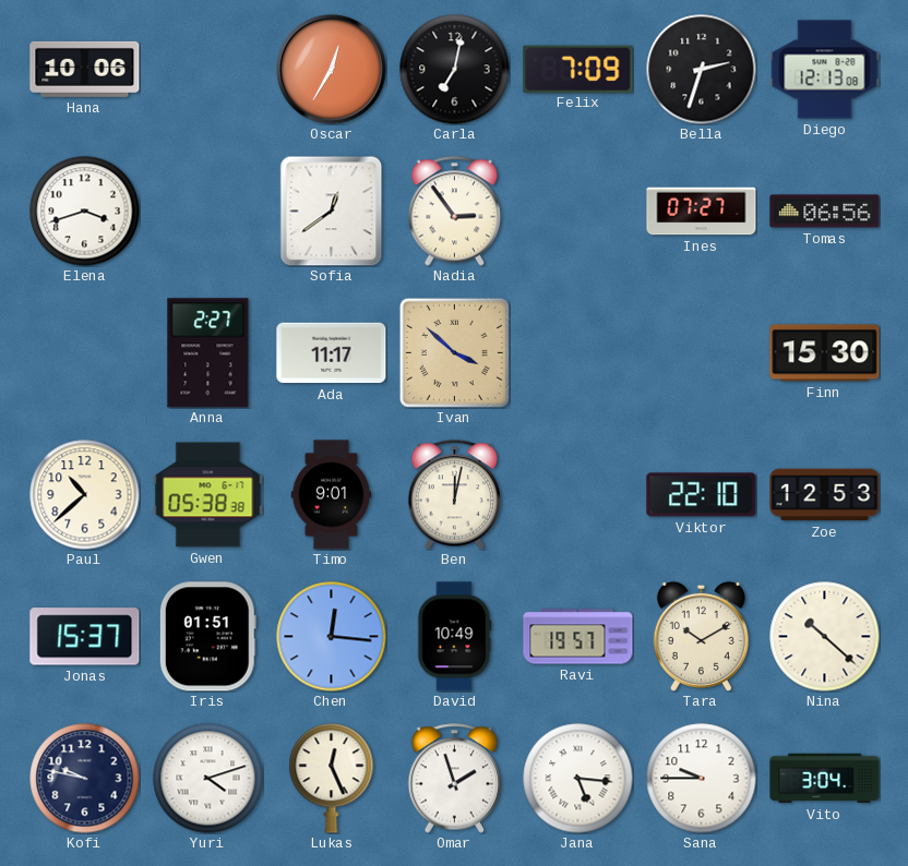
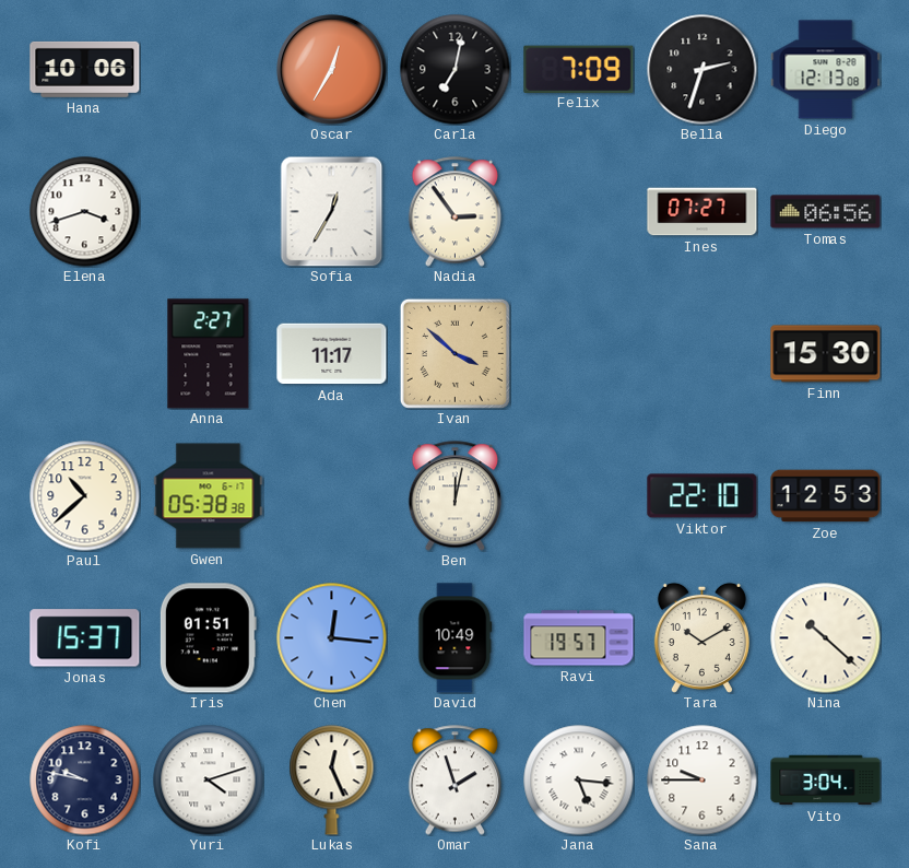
Sofia: 12:39 -> 12:35
Timo: 9:01 -> none
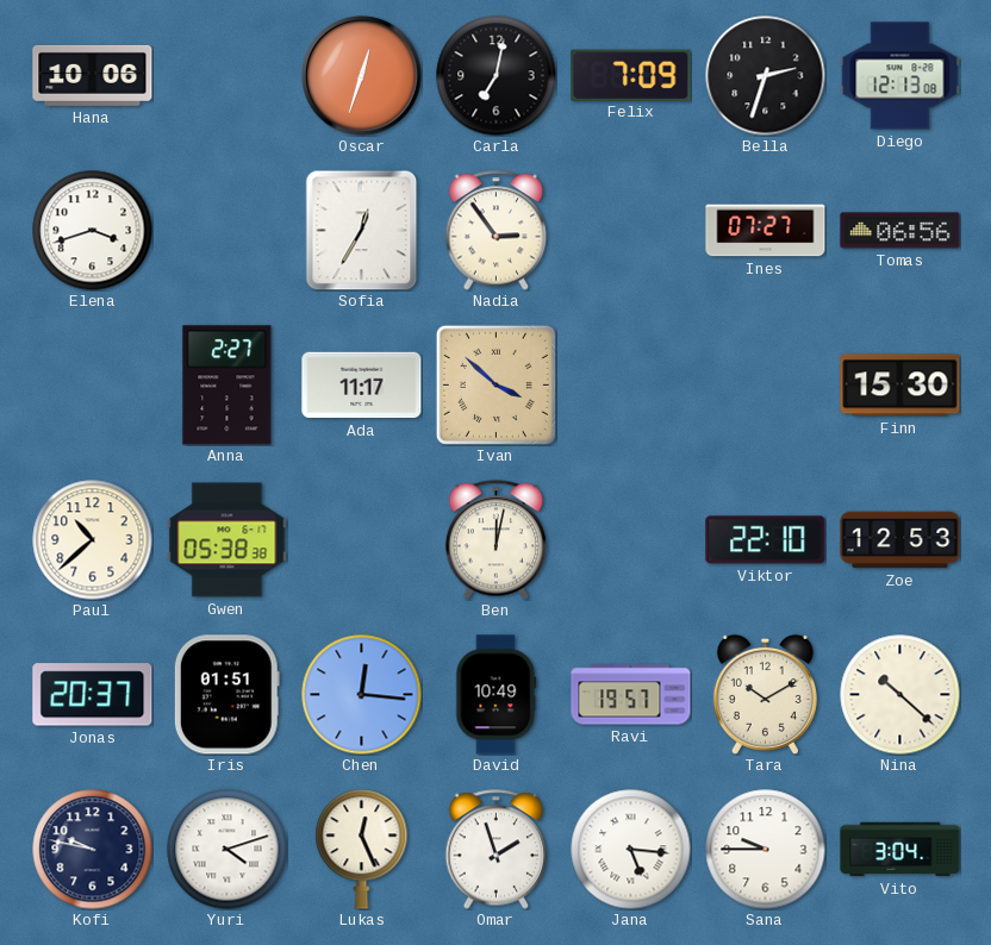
Oscar: 12:35 -> 12:33
Jonas: 15:37 -> 20:37
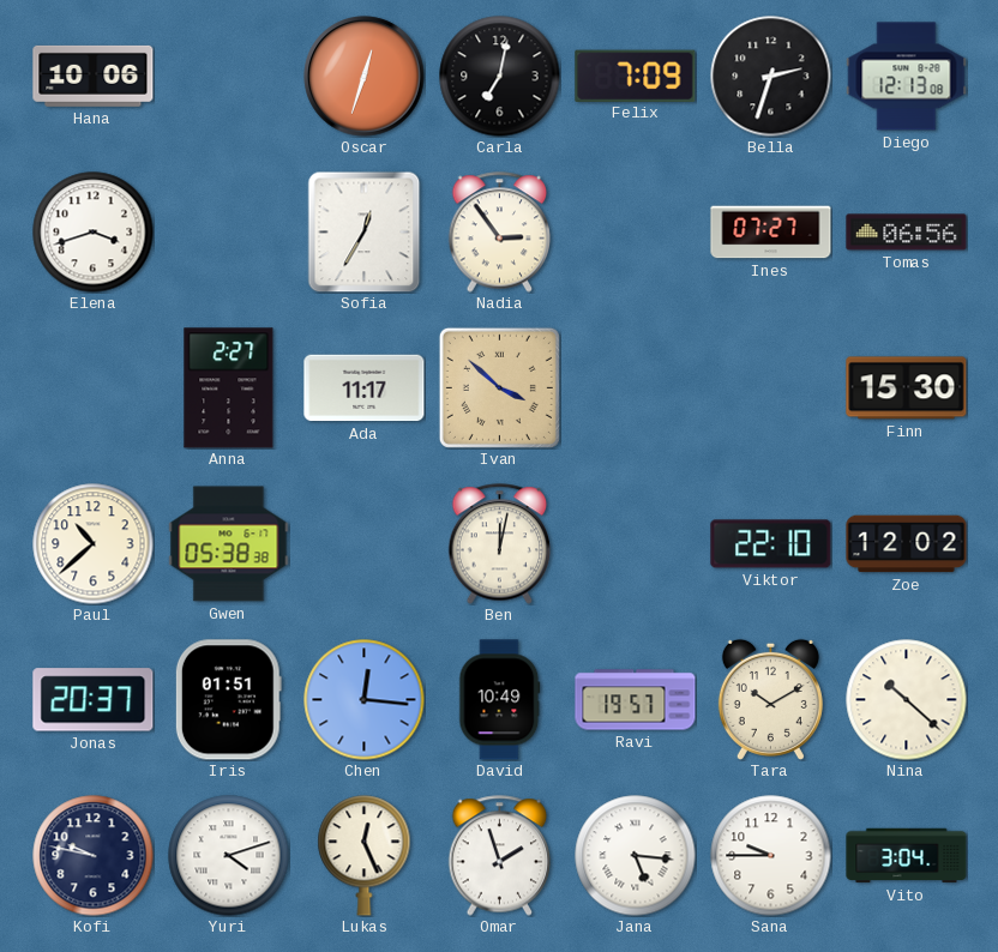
Zoe: 12:53 -> 12:02
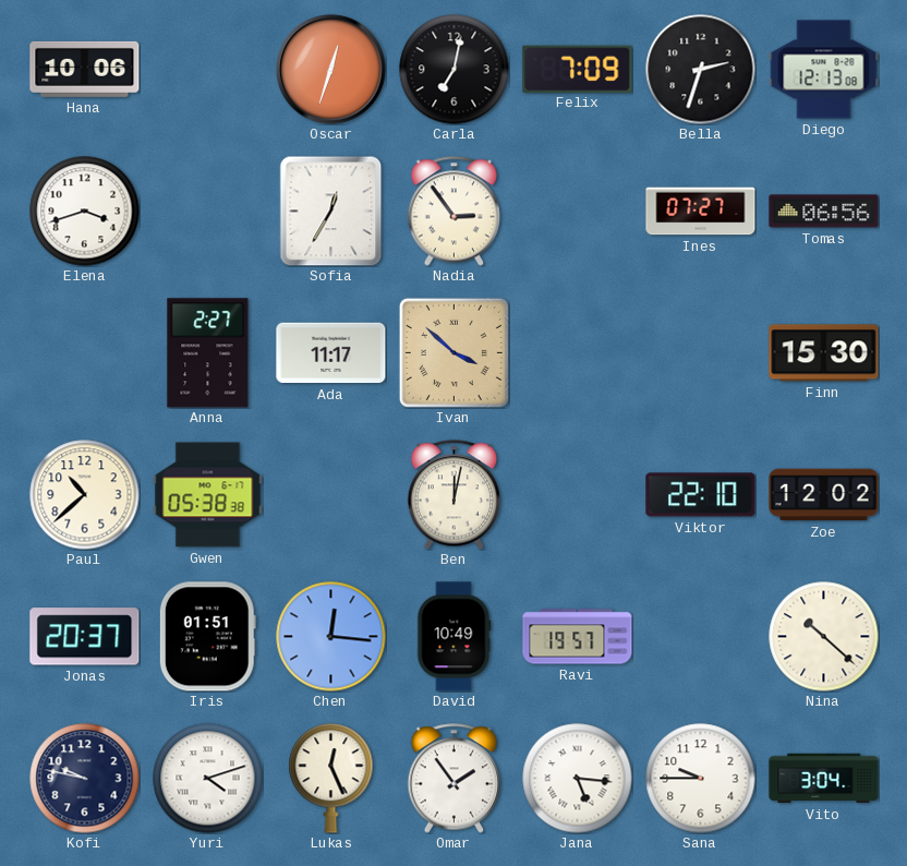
Tara: 10:10 -> none
Omar: 1:57 -> 1:54
